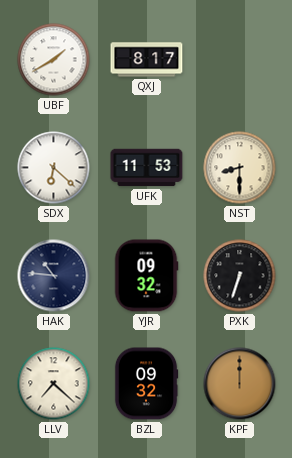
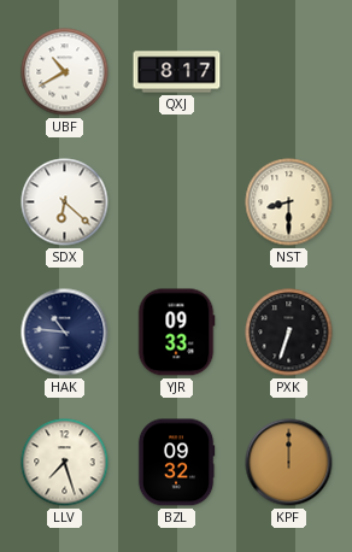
UBF: 1:40 -> 10:40
UFK: 11:53 -> none
YJR: 09:32 -> 09:33
LLV: 7:22 -> 7:27
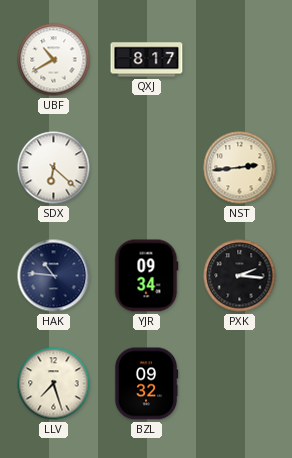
NST: 8:30 -> 2:44
YJR: 09:33 -> 09:34
PXK: 6:33 -> 2:16
KPF: 12:00 -> none
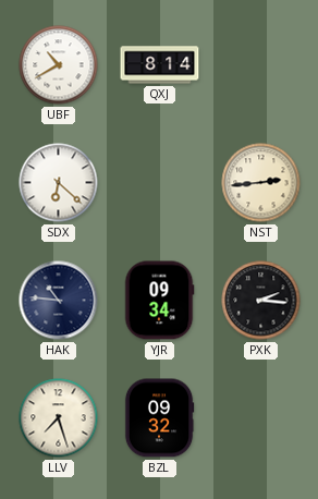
QXJ: 8:17 -> 8:14
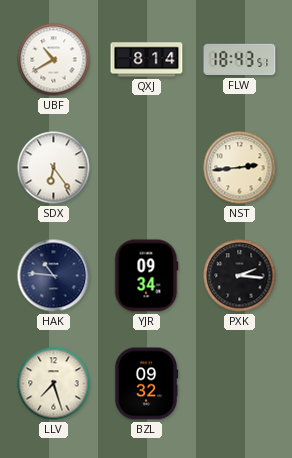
FLW: none -> 18:43
SDX: 6:22 -> 6:24
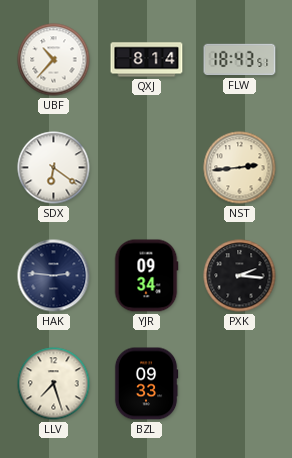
UBF: 10:40 -> 10:37
SDX: 6:24 -> 6:21
HAK: 10:46 -> 2:46
BZL: 09:32 -> 09:33
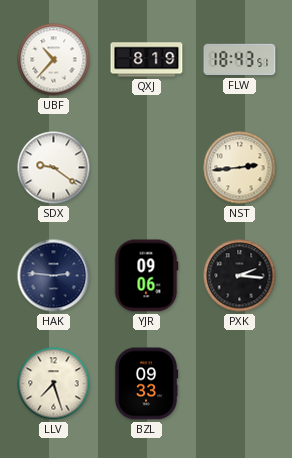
QXJ: 8:14 -> 8:19
SDX: 6:21 -> 9:21
YJR: 09:34 -> 09:06
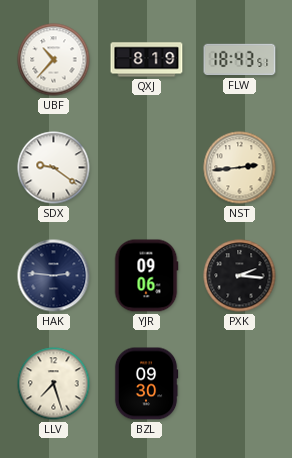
BZL: 09:33 -> 09:30
